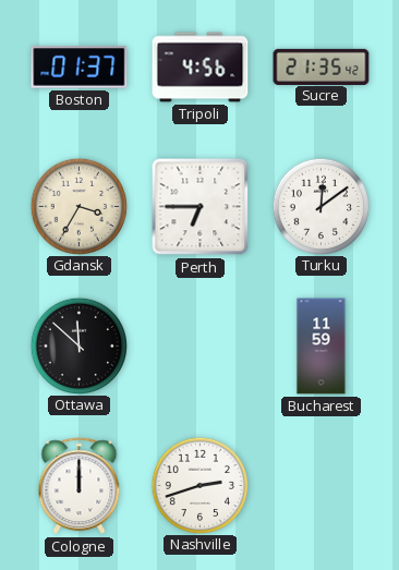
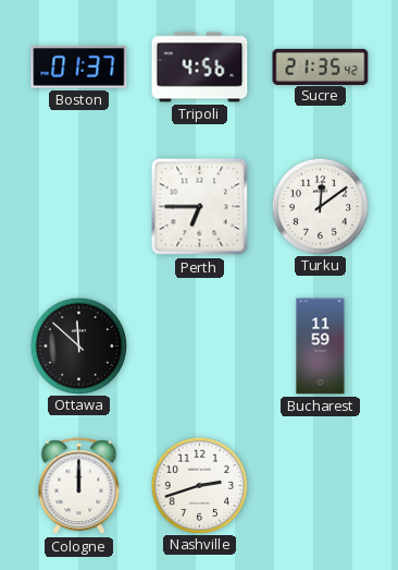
Gdansk: 3:35 -> none
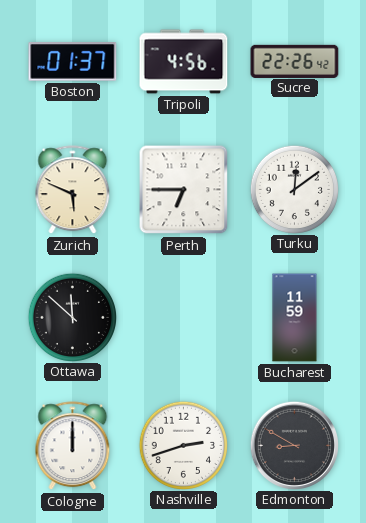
Sucre: 21:35 -> 22:26
Zurich: none -> 5:49
Edmonton: none -> 8:50
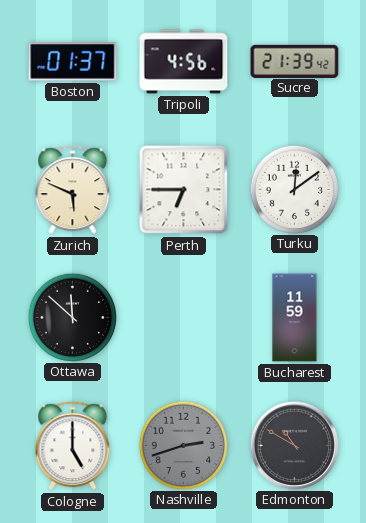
Sucre: 22:26 -> 21:39
Cologne: 12:00 -> 5:00
Nashville dial: white -> grey
Edmonton: 8:50 -> 10:50
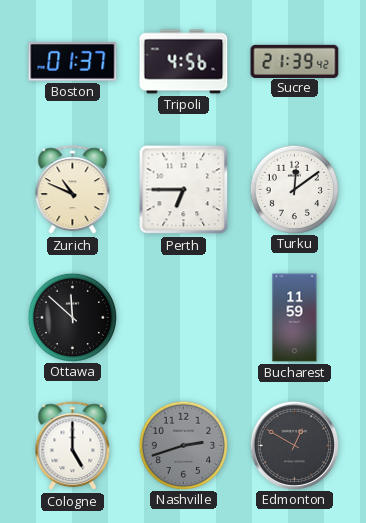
Zurich: 5:49 -> 10:49
Edmonton: 10:50 -> 12:50
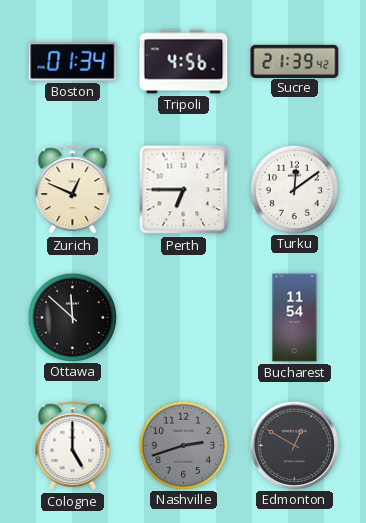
Boston: 01:37 -> 01:34
Zurich: 10:49 -> 12:49
Bucharest: 11:59 -> 11:54
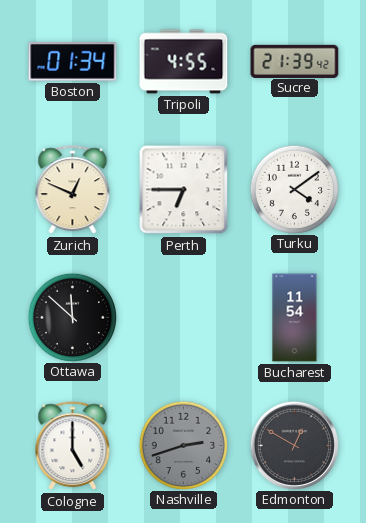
Tripoli: 4:56 -> 4:55
Turku: 12:09 -> 4:09
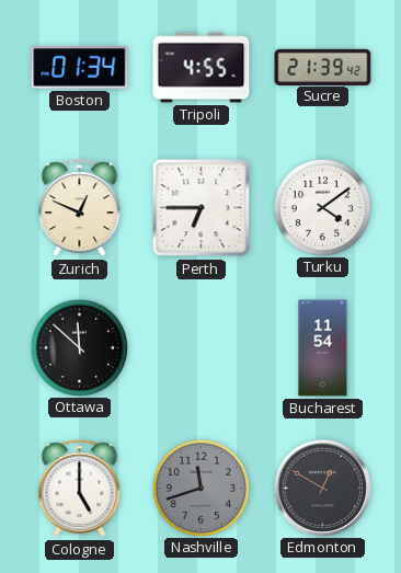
Nashville: 2:42 -> 11:42
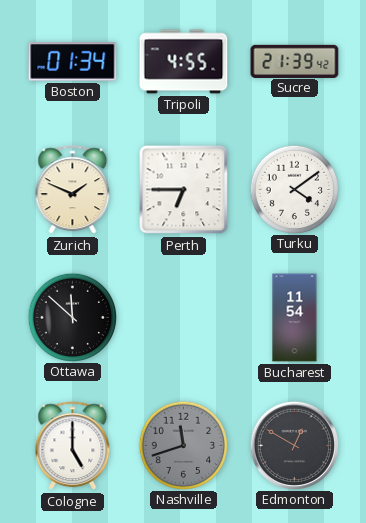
Zurich: 12:49 -> 1:49
